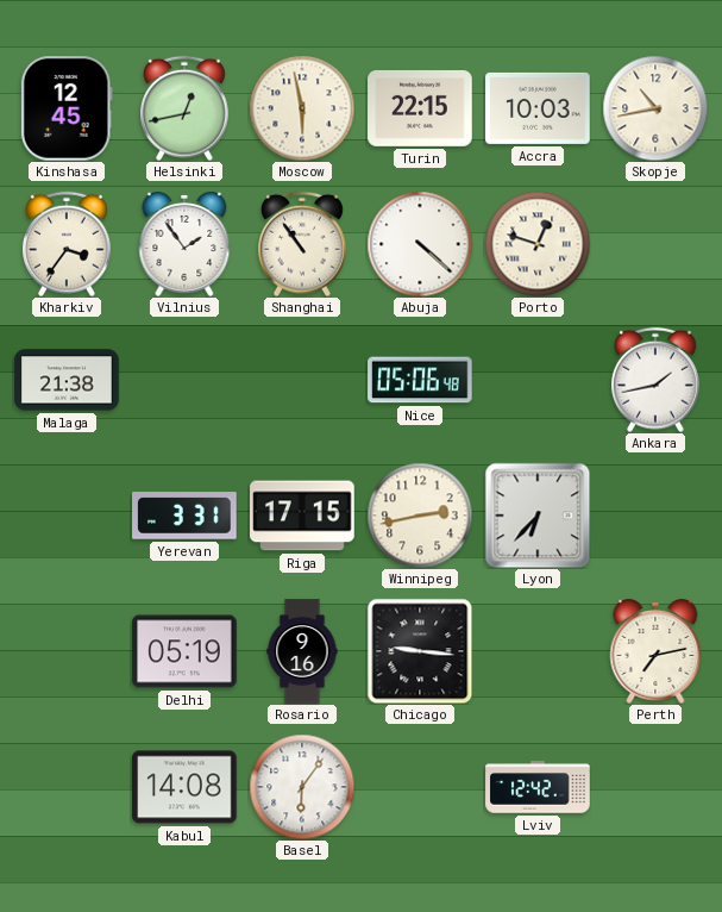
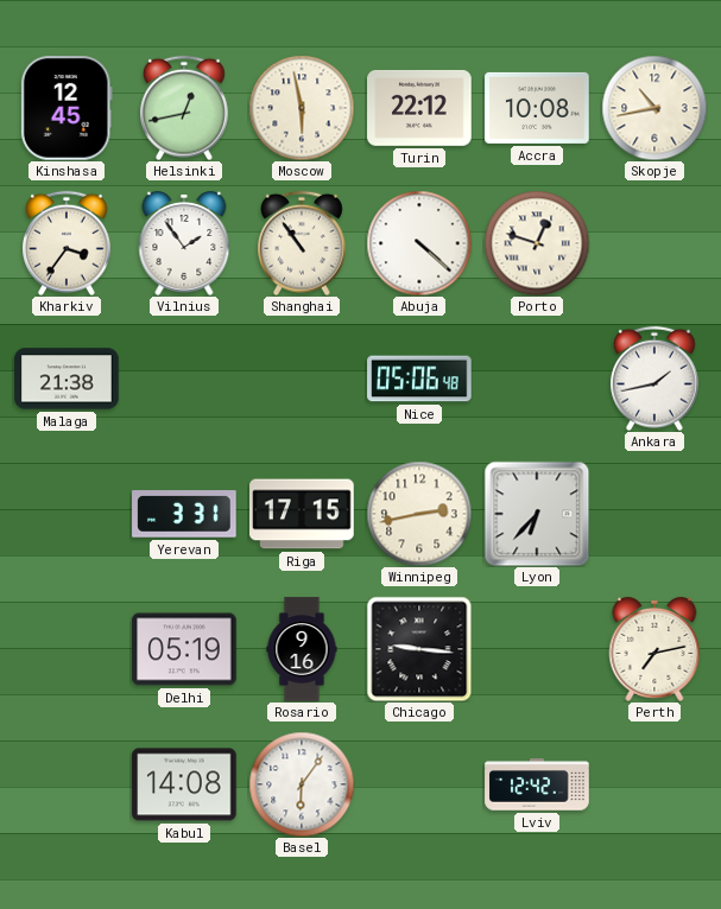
Turin: 22:15 -> 22:12
Accra: 10:03 -> 10:08
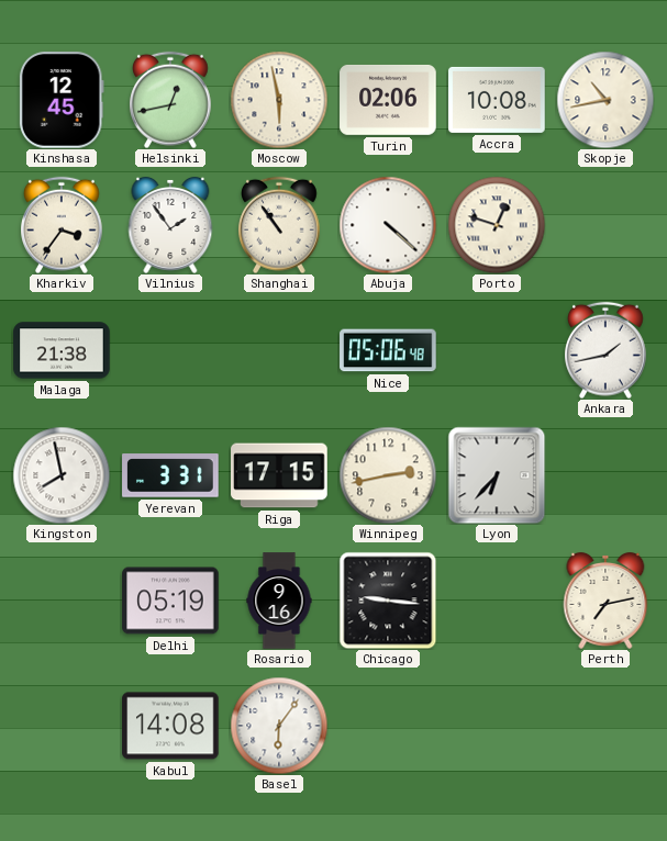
Turin: 22:12 -> 02:06
Kingston: none -> 7:58
Lviv: 12:42 -> none
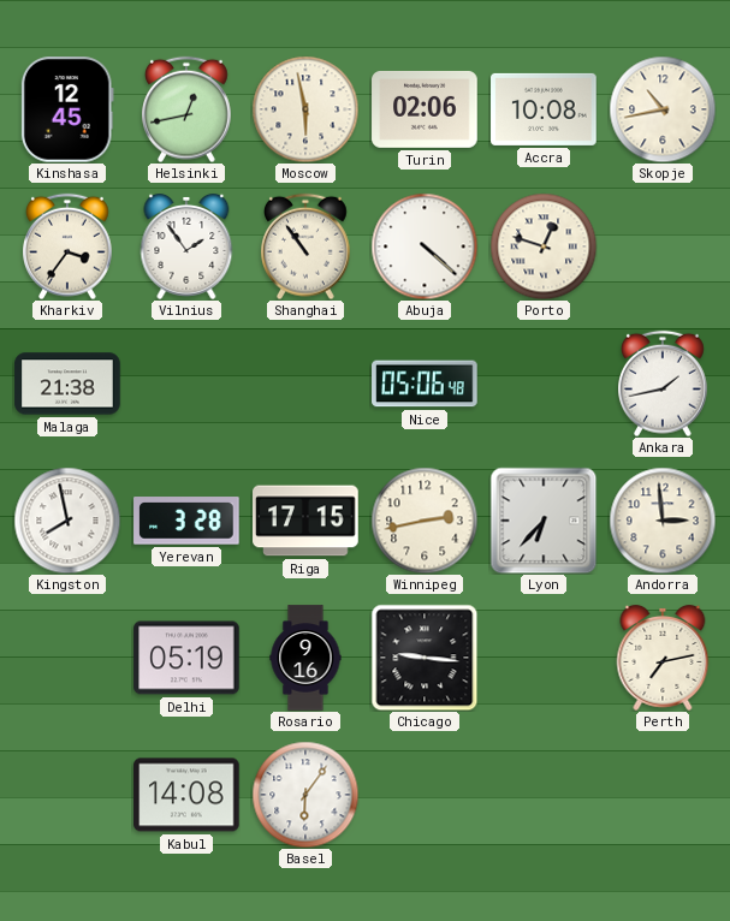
Yerevan: 3:31 -> 3:28
Andorra: none -> 2:59
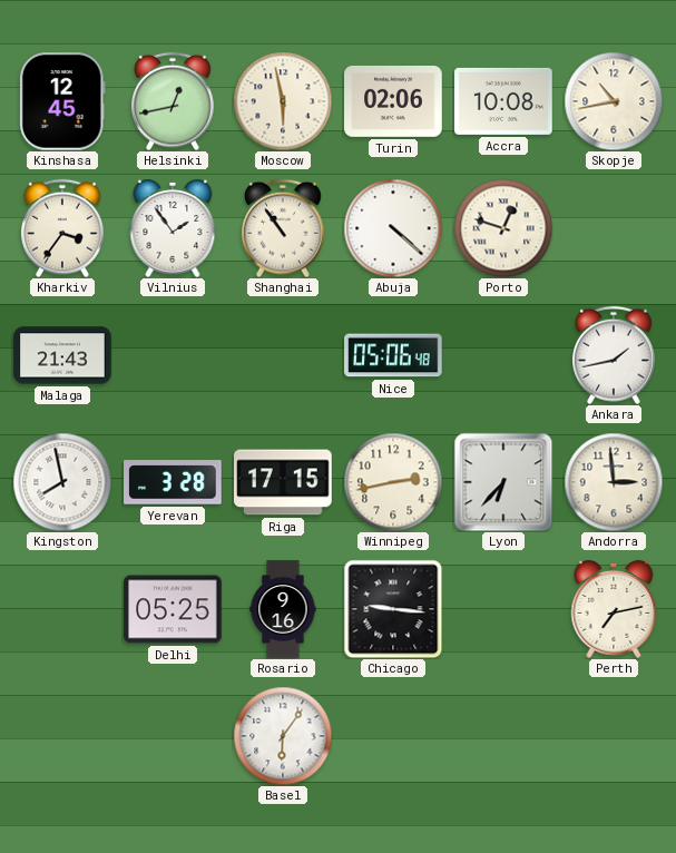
Malaga: 21:38 -> 21:43
Delhi: 05:19 -> 05:25
Kabul: 14:08 -> none
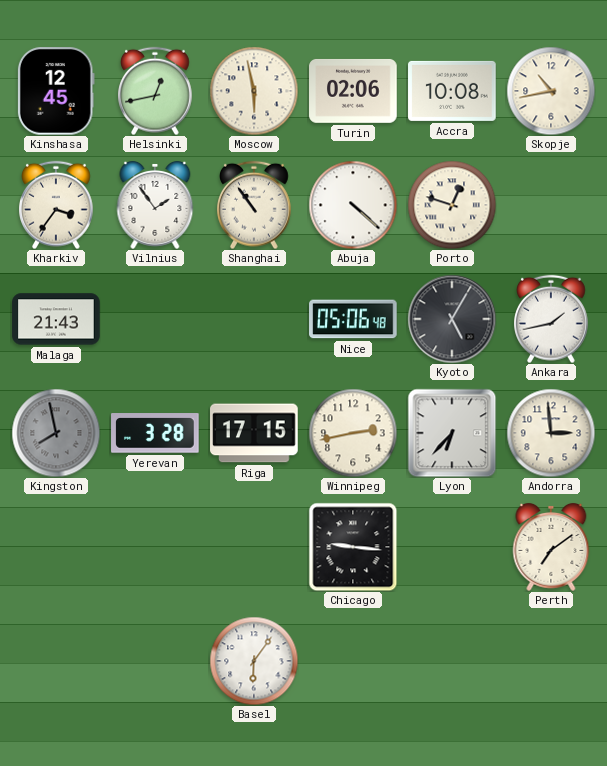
Kyoto: none -> 5:05
Kingston dial: white -> grey
Delhi: 05:25 -> none
Rosario: 9:16 -> none
Perth: 7:13 -> 7:09
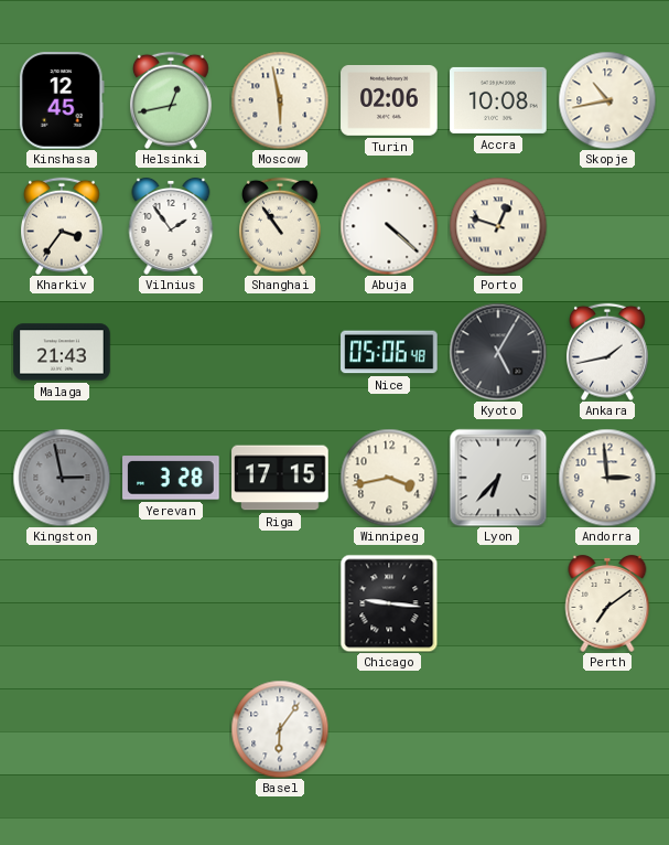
Kingston: 7:58 -> 2:58
Winnipeg: 2:43 -> 3:43
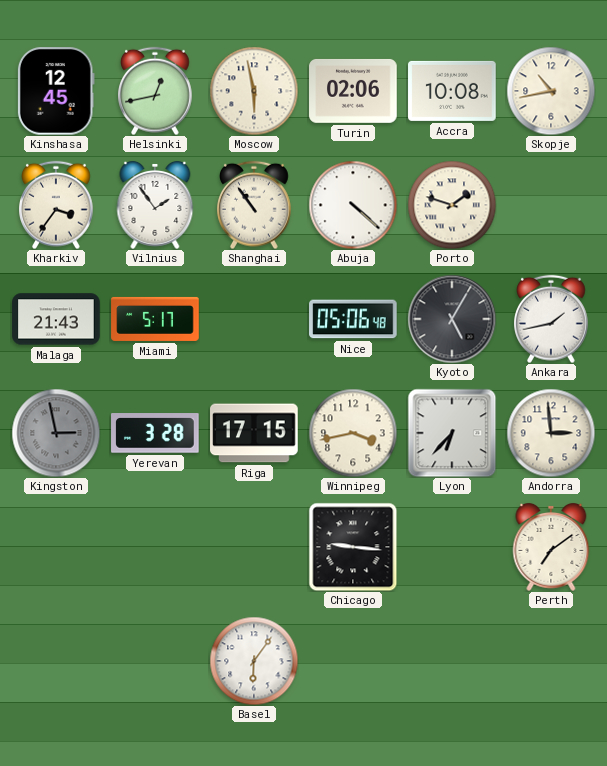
Porto: 12:48 -> 1:48
Miami: none -> 5:17
